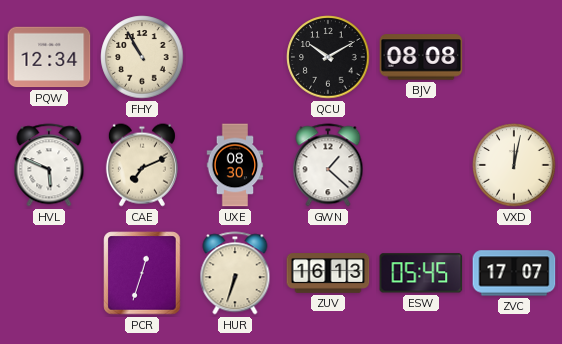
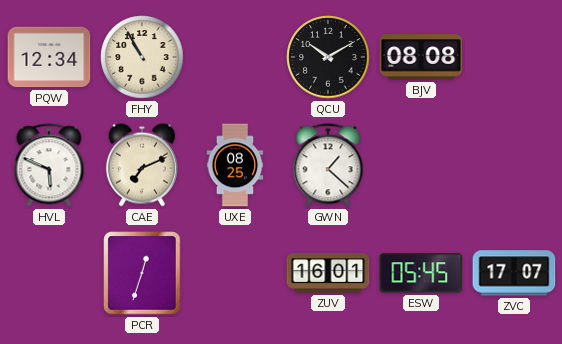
UXE: 08:30 -> 08:25
VXD: 12:02 -> none
HUR: 6:33 -> none
ZUV: 16:13 -> 16:01
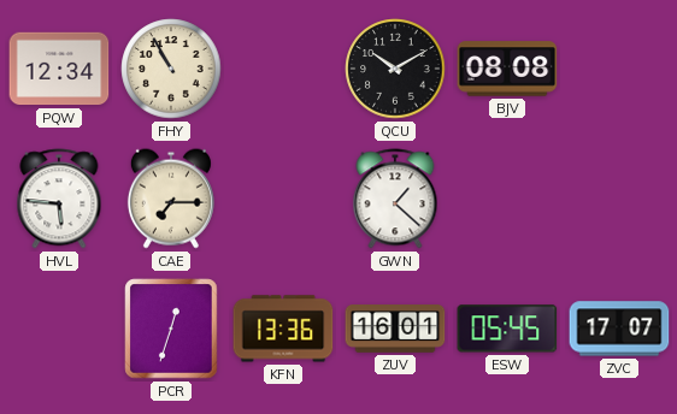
HVL: 5:49 -> 5:46
CAE: 7:11 -> 7:15
UXE: 08:25 -> none
KFN: none -> 13:36
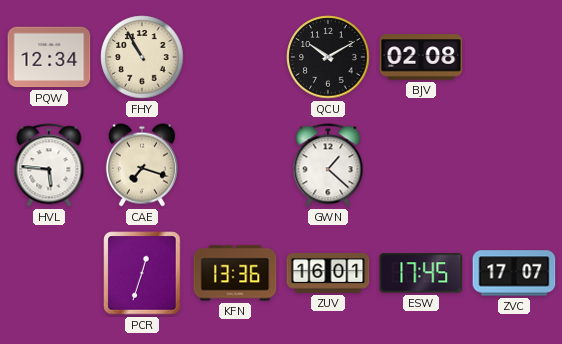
BJV: 08:08 -> 02:08
CAE: 7:15 -> 7:18
ESW: 05:45 -> 17:45
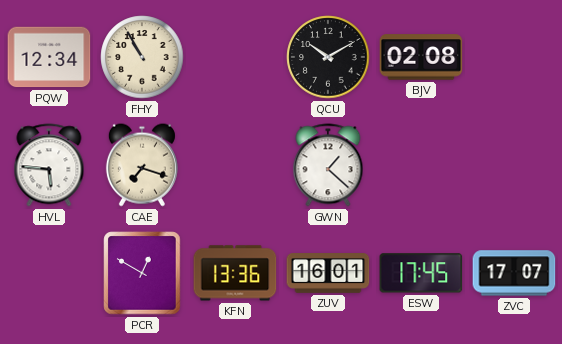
PCR: 12:33 -> 12:50
